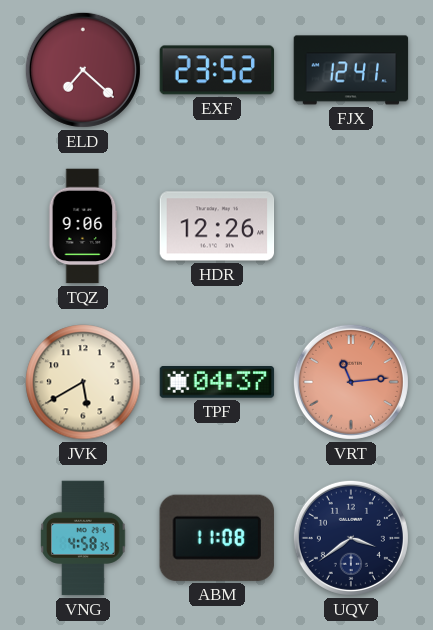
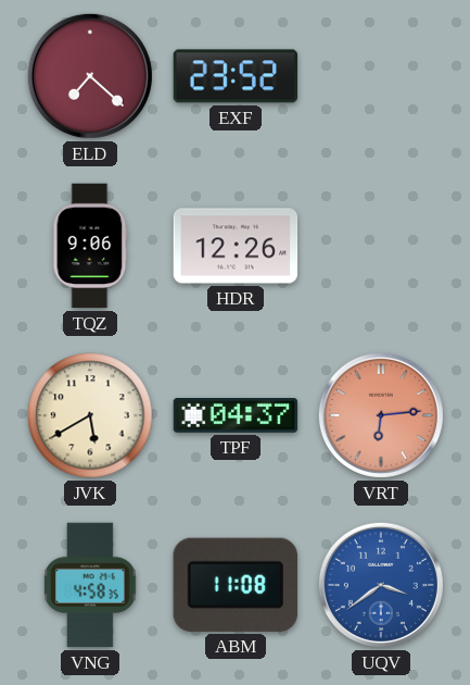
FJX: 12:41 -> none
VRT: 11:14 -> 6:14
UQV dial: navy -> blue
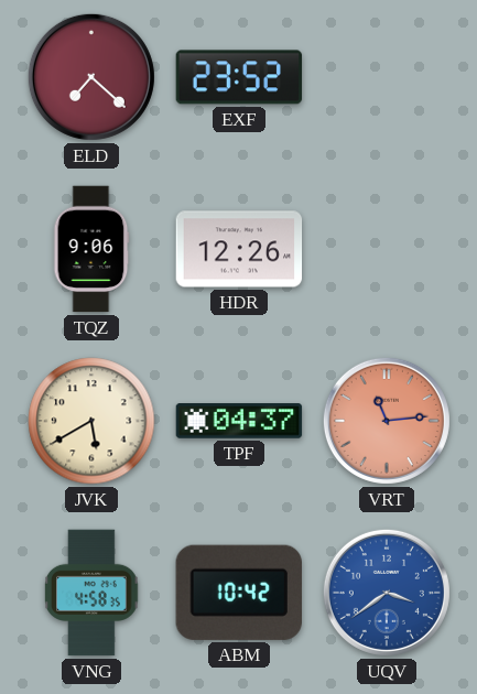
VRT: 6:14 -> 11:14
ABM: 11:08 -> 10:42
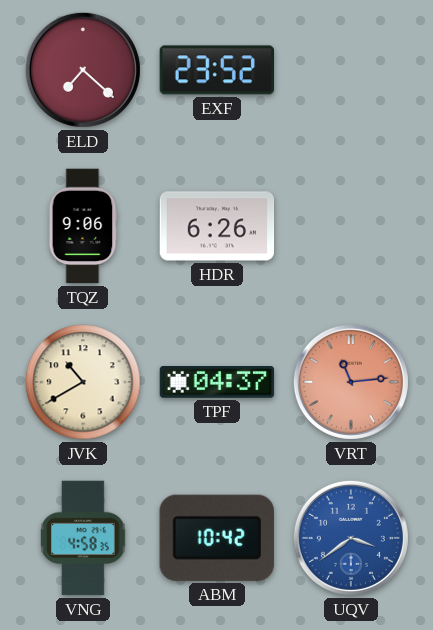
HDR: 12:26 -> 6:26
JVK: 5:40 -> 10:40
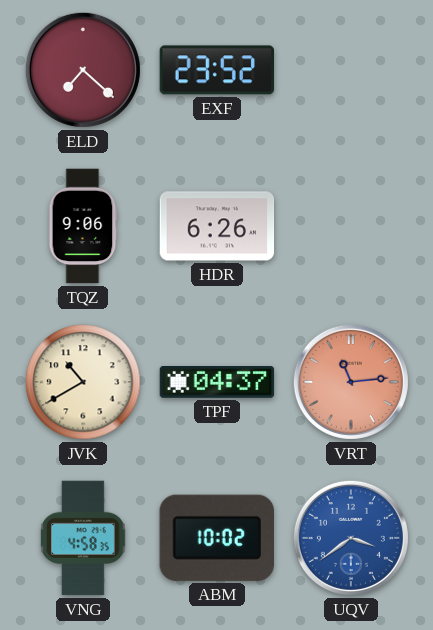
ABM: 10:42 -> 10:02
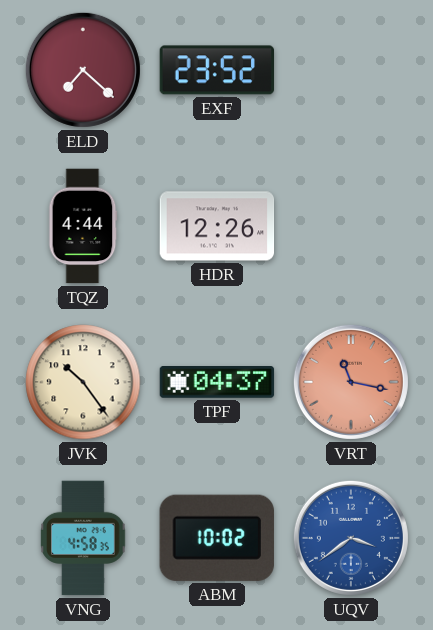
TQZ: 9:06 -> 4:44
HDR: 6:26 -> 12:26
JVK: 10:40 -> 10:24
VRT: 11:14 -> 11:17
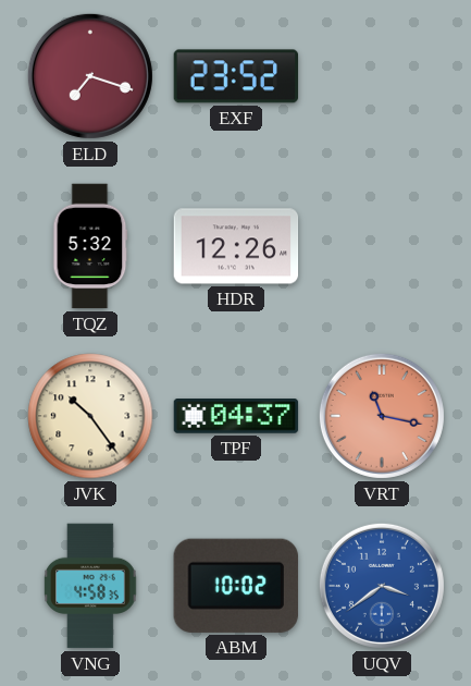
ELD: 7:22 -> 7:18
TQZ: 4:44 -> 5:32
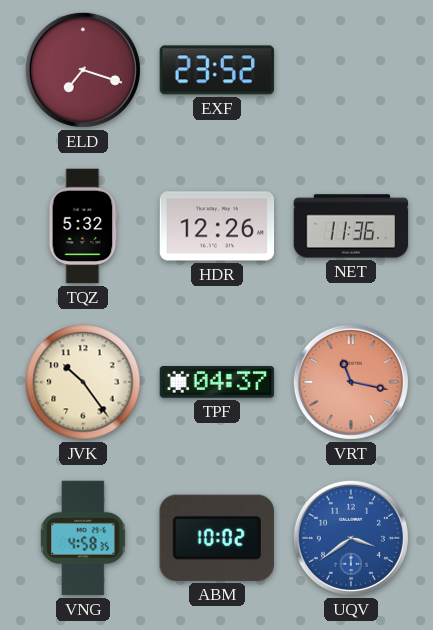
NET: none -> 11:36
